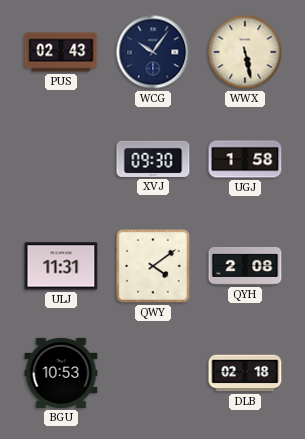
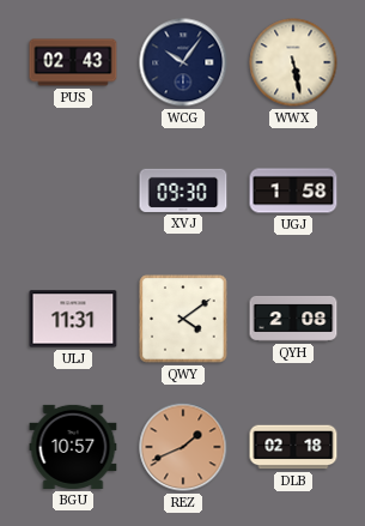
BGU: 10:53 -> 10:57
REZ: none -> 1:41
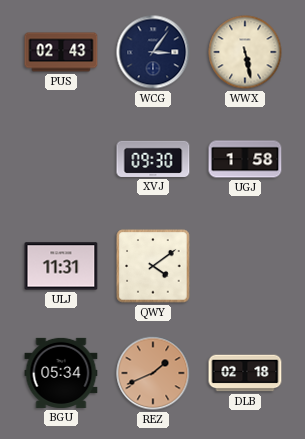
WCG: 10:06 -> 3:06
QYH: 2:08 -> none
BGU: 10:57 -> 05:34
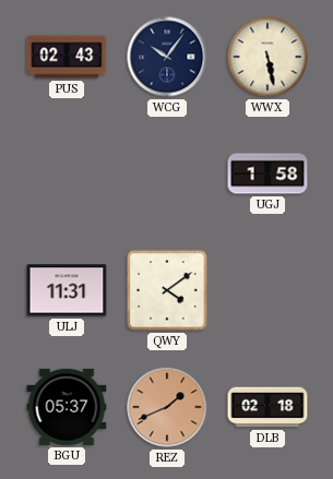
WCG: 3:06 -> 10:06
XVJ: 09:30 -> none
BGU: 05:34 -> 05:37
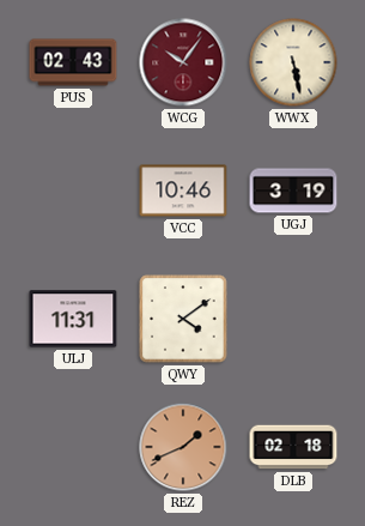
WCG dial: navy -> burgundy
VCC: none -> 10:46
UGJ: 1:58 -> 3:19
BGU: 05:37 -> none
